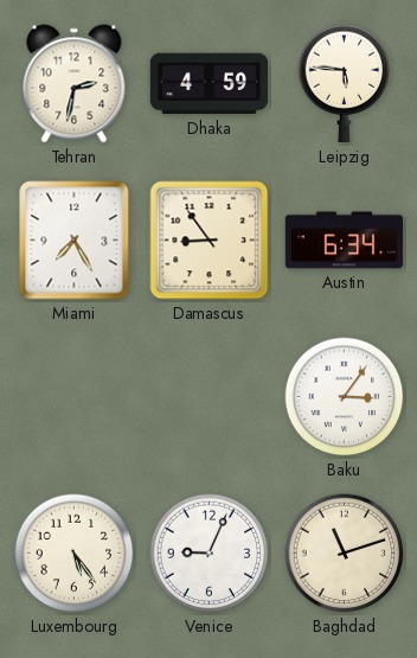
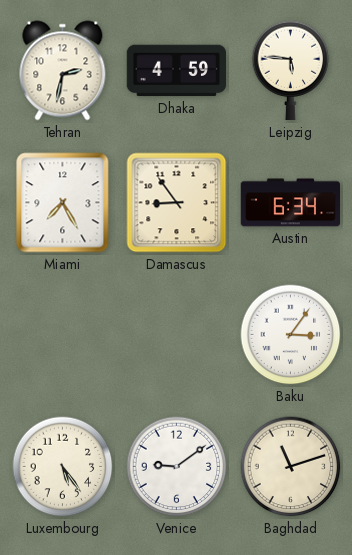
Venice: 9:04 -> 9:09
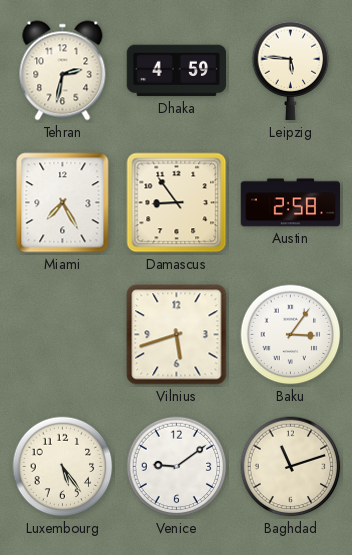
Austin: 6:34 -> 2:58
Vilnius: none -> 5:42
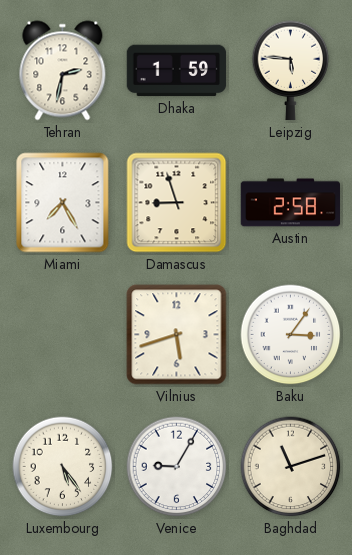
Dhaka: 4:59 -> 1:59
Damascus: 8:54 -> 8:57
Venice: 9:09 -> 9:05
